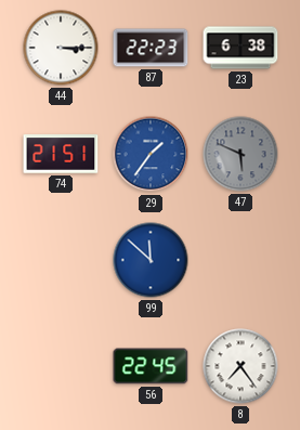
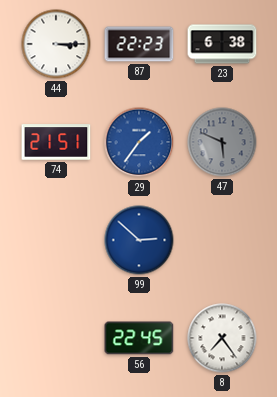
99: 11:52 -> 2:52
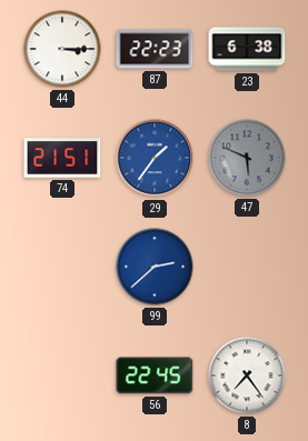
99: 2:52 -> 2:38
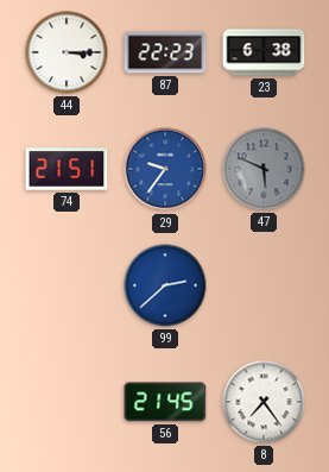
29: 1:36 -> 9:36
56: 22:45 -> 21:45
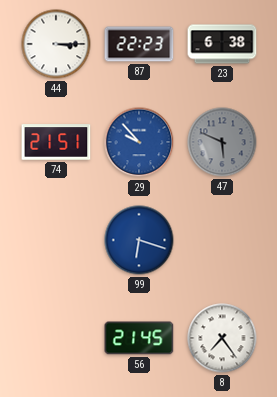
29: 9:36 -> 9:53
99: 2:38 -> 6:18
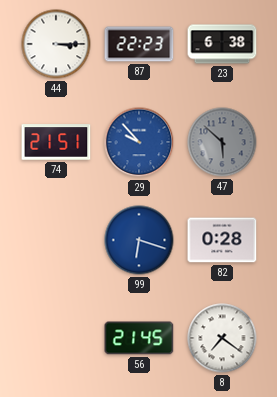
47: 5:49 -> 5:52
82: none -> 0:28
8: 7:24 -> 7:21
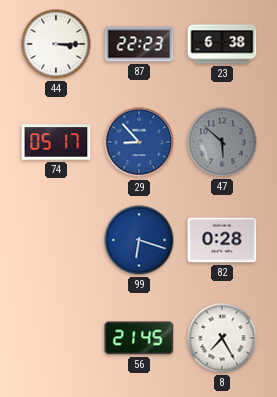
74: 21:51 -> 05:17
29: 9:53 -> 8:53
8: 7:21 -> 7:25
